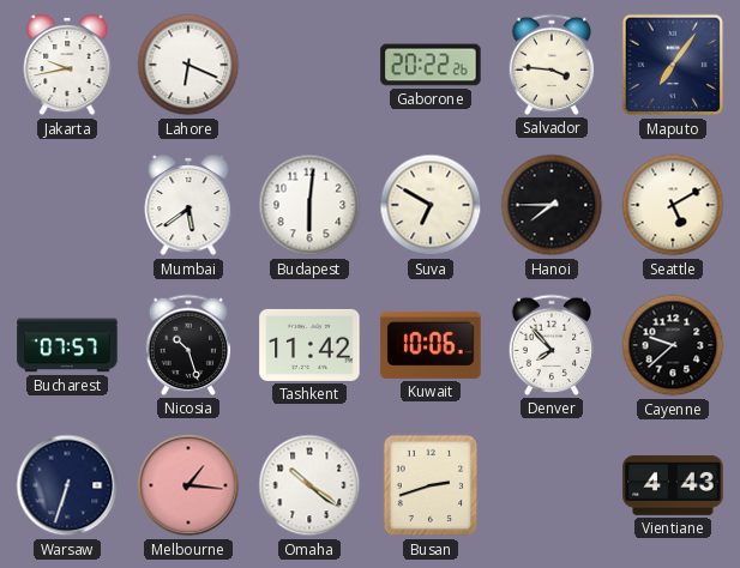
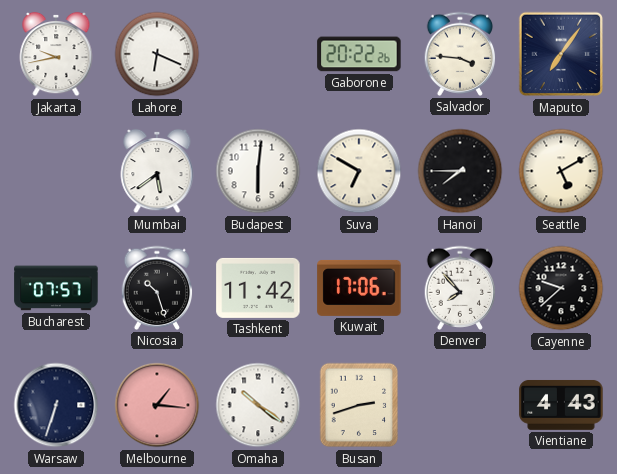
Kuwait: 10:06 -> 17:06
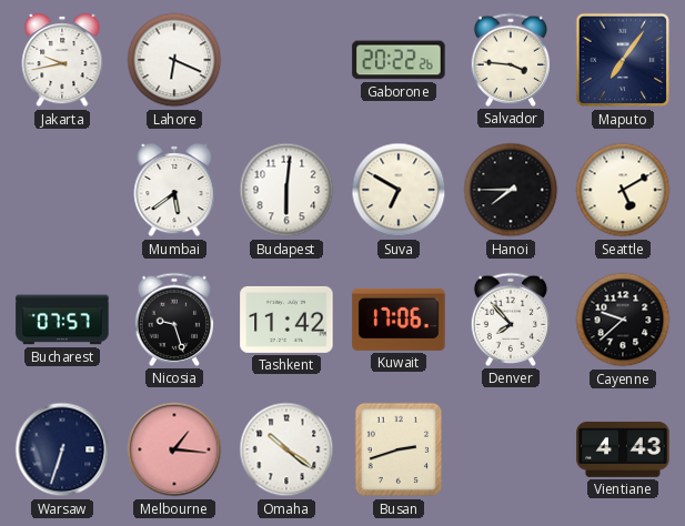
Nicosia: 10:27 -> 9:27
